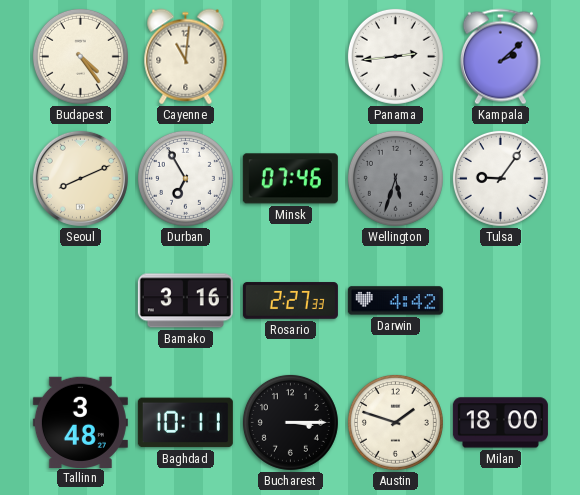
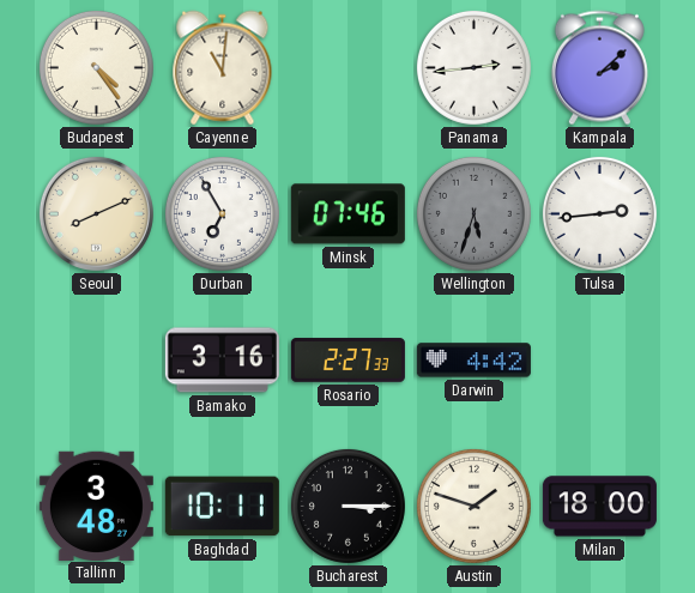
Tulsa: 9:06 -> 2:44
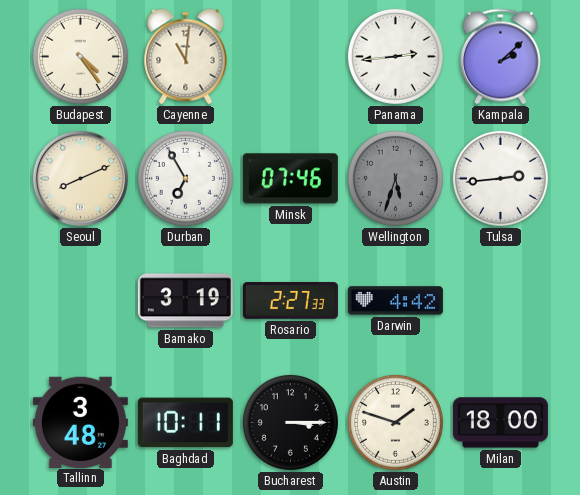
Bamako: 3:16 -> 3:19
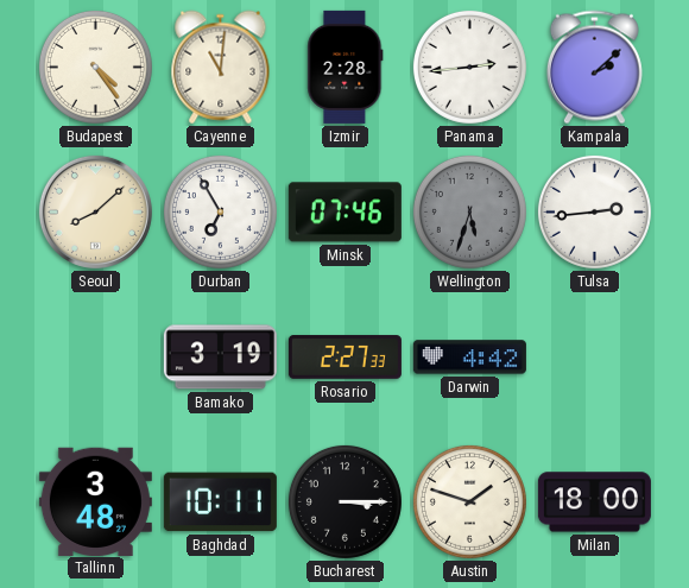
Izmir: none -> 2:28
Seoul: 8:11 -> 8:08
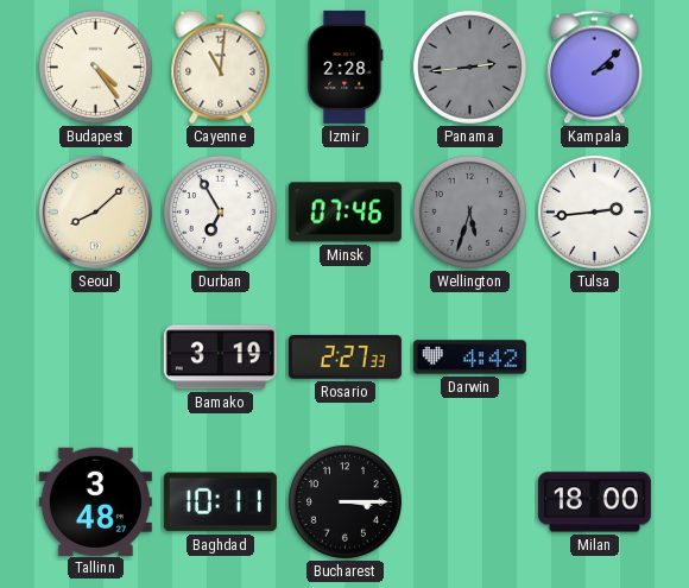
Panama dial: white -> grey
Austin: 1:48 -> none
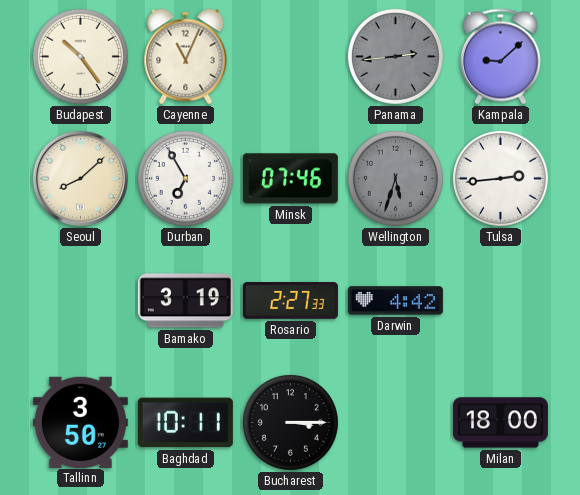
Budapest: 4:24 -> 10:24
Cayenne: 11:01 -> 11:04
Izmir: 2:28 -> none
Kampala: 2:08 -> 9:08
Tallinn: 3:48 -> 3:50
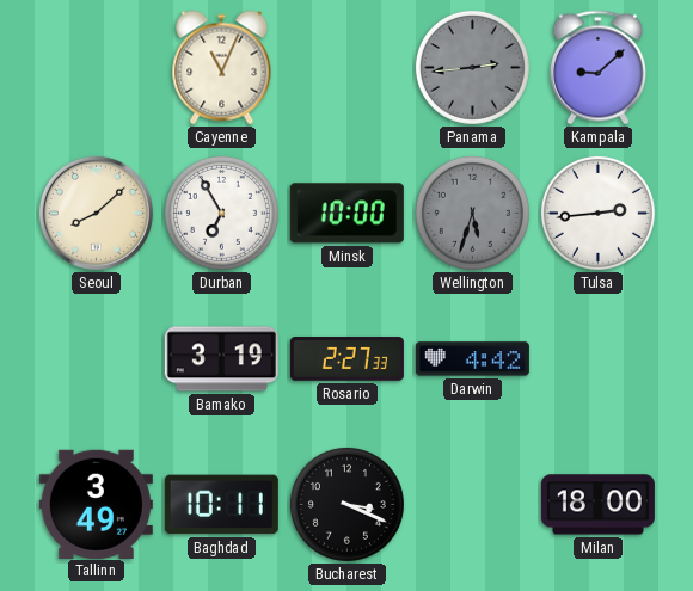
Budapest: 10:24 -> none
Minsk: 07:46 -> 10:00
Tallinn: 3:50 -> 3:49
Bucharest: 3:15 -> 3:19
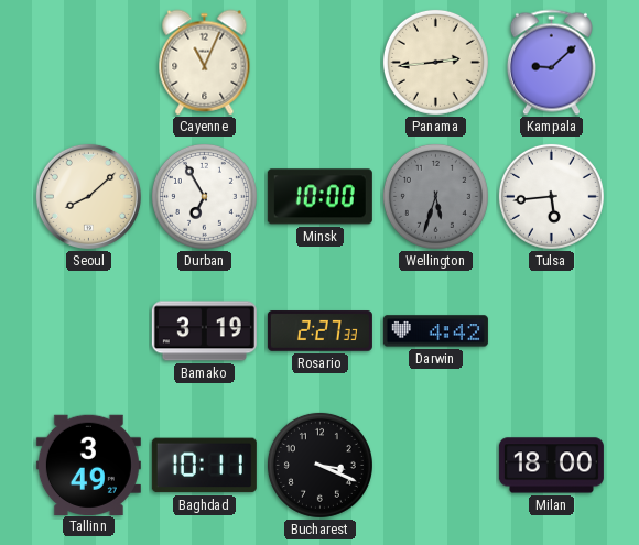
Panama dial: grey -> cream
Tulsa: 2:44 -> 5:44
